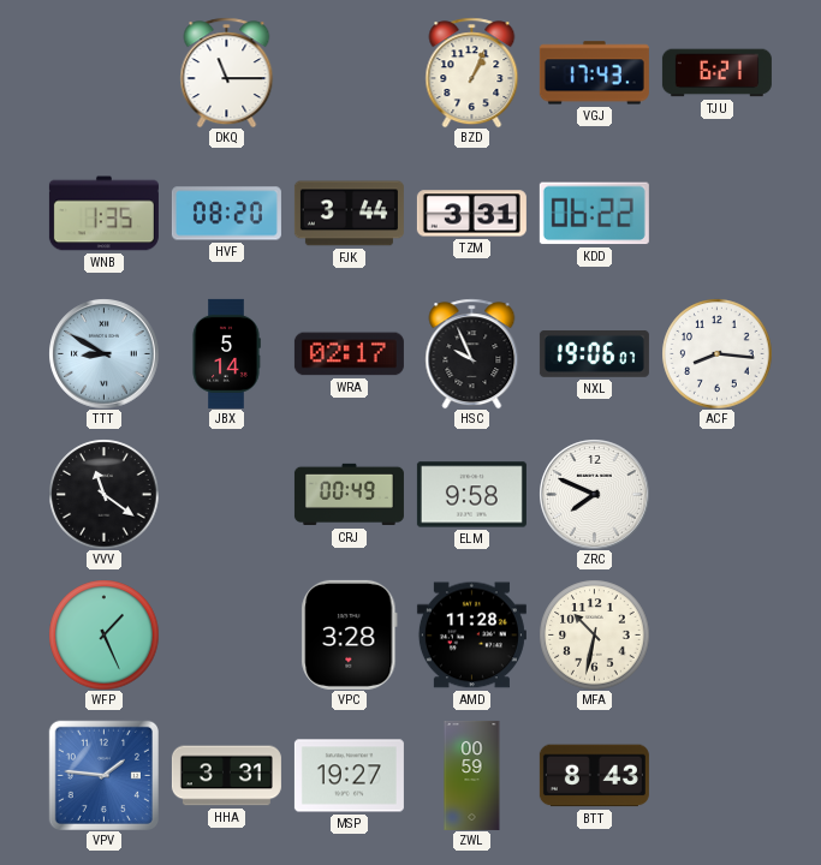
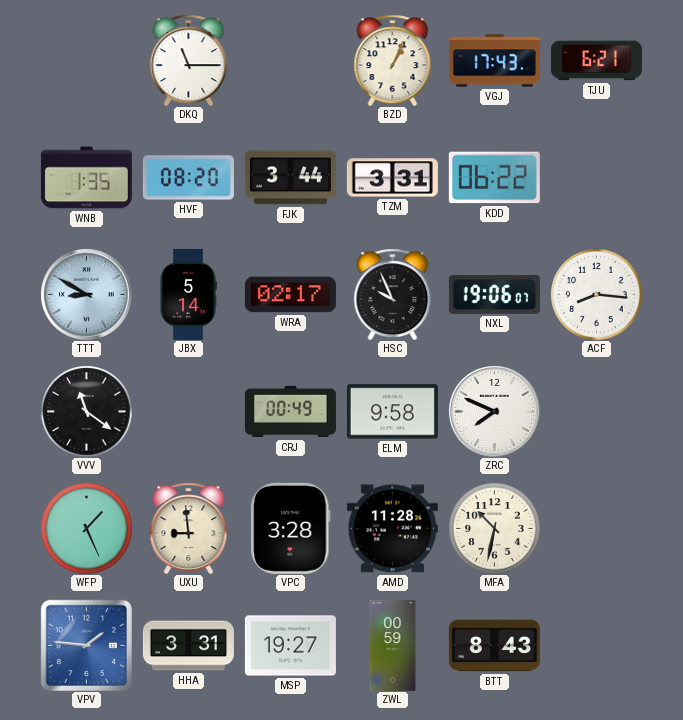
UXU: none -> 8:59
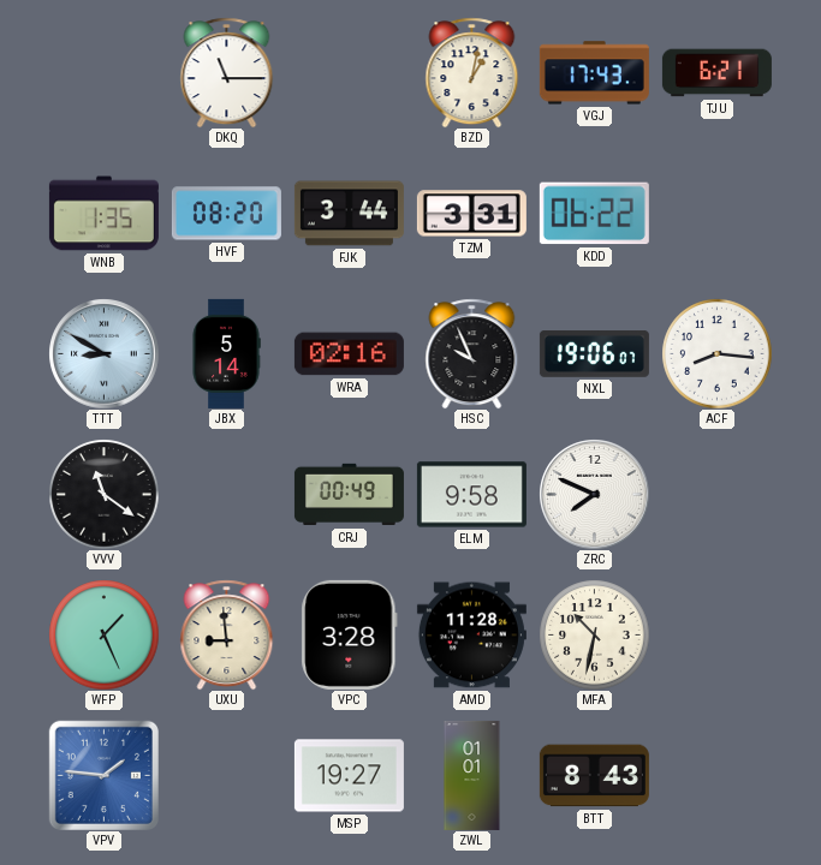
BZD: 1:04 -> 1:02
WRA: 02:17 -> 02:16
HHA: 3:31 -> none
ZWL: 00:59 -> 01:01
